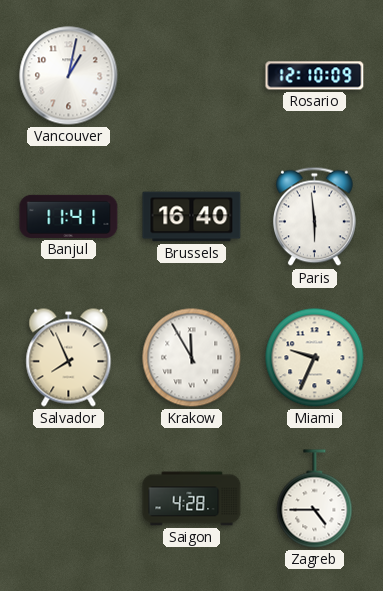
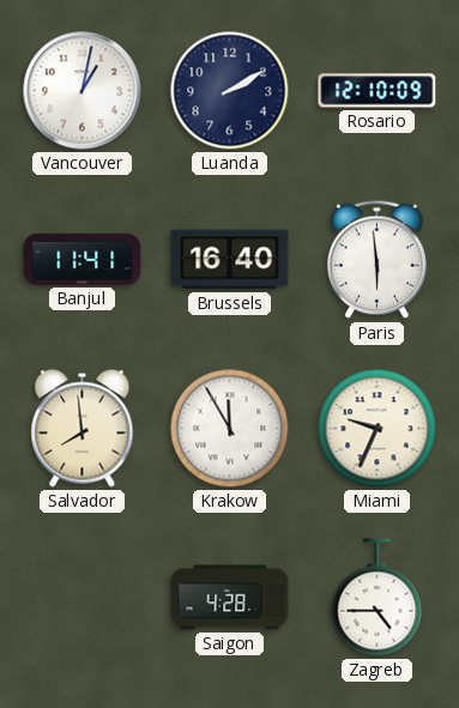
Luanda: none -> 2:10
Salvador: 7:56 -> 7:59
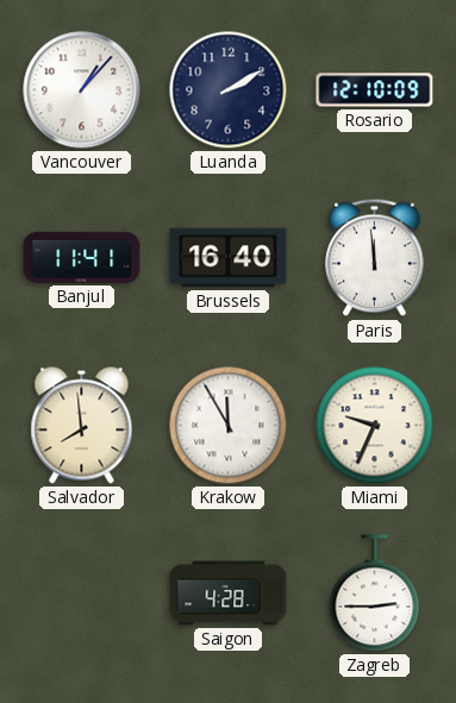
Vancouver: 1:02 -> 1:07
Paris: 5:59 -> 11:59
Zagreb: 4:45 -> 2:45
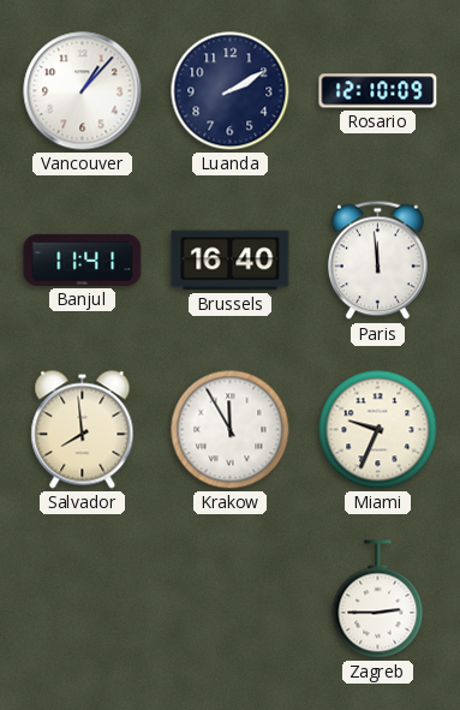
Saigon: 4:28 -> none
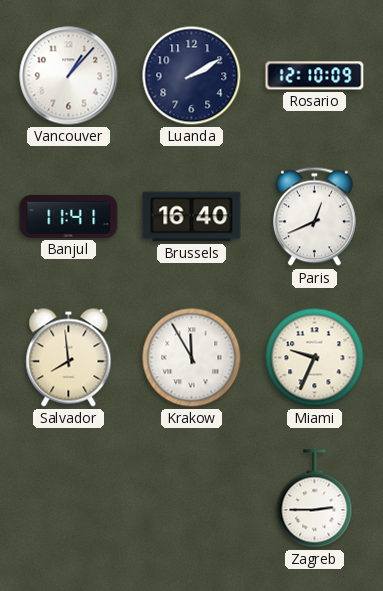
Paris: 11:59 -> 12:41
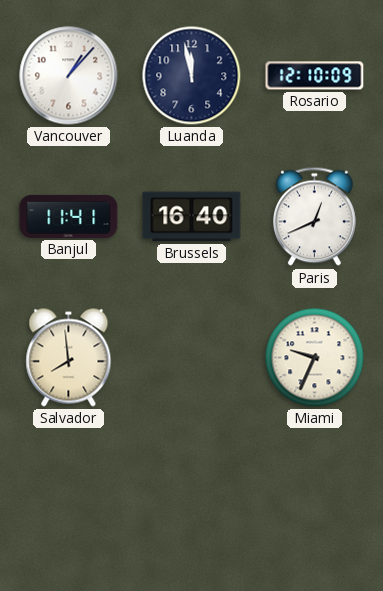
Luanda: 2:10 -> 11:58
Krakow: 11:55 -> none
Zagreb: 2:45 -> none
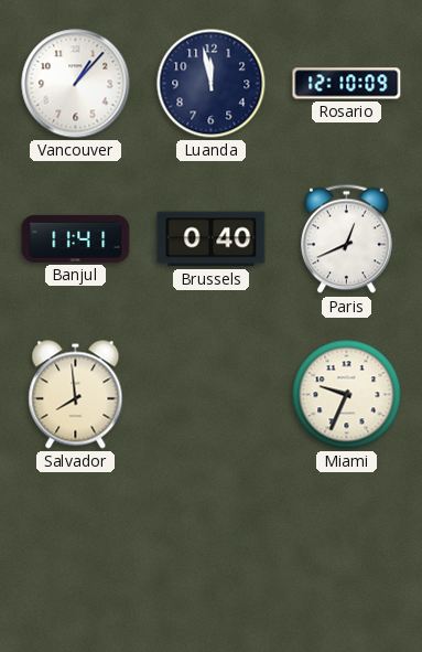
Brussels: 16:40 -> 0:40
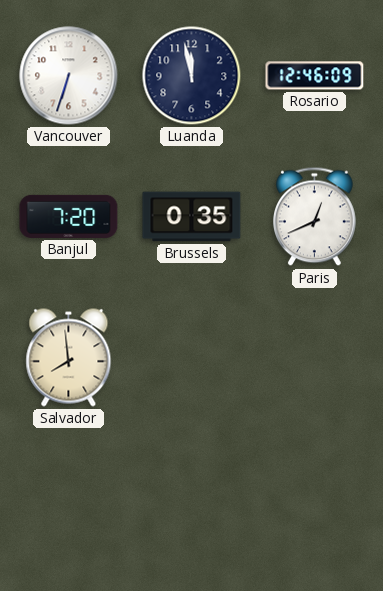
Vancouver: 1:07 -> 6:33
Rosario: 12:10 -> 12:46
Banjul: 11:41 -> 7:20
Brussels: 0:40 -> 0:35
Miami: 9:34 -> none
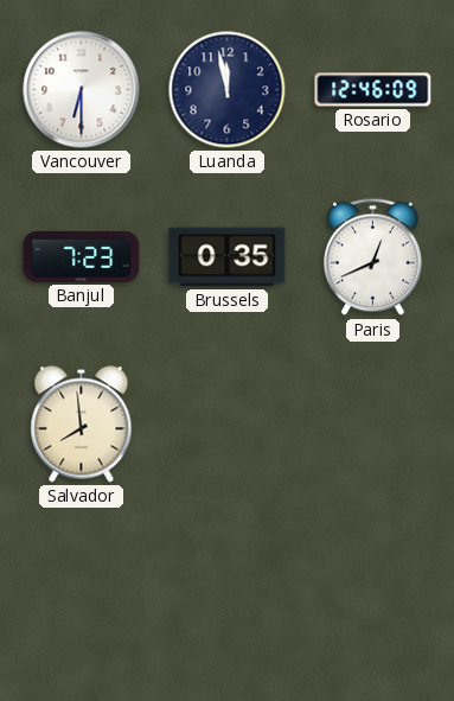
Vancouver: 6:33 -> 6:30
Banjul: 7:20 -> 7:23
